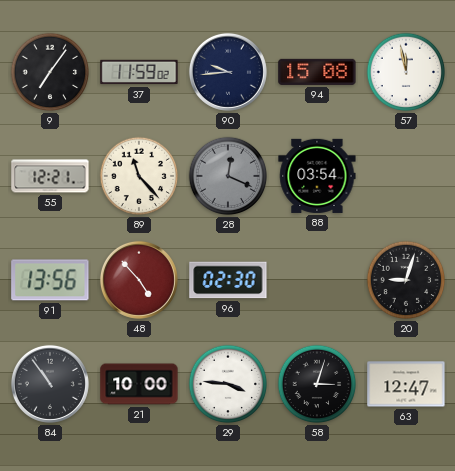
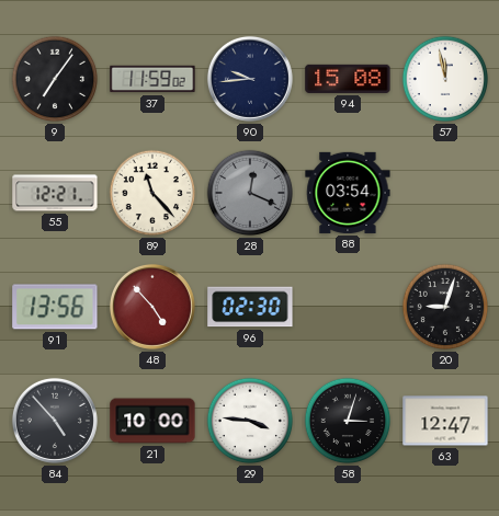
84: 10:54 -> 4:53
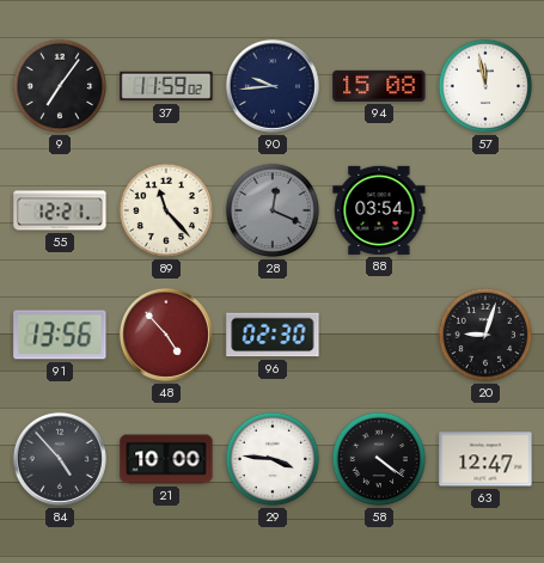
58: 3:03 -> 4:21
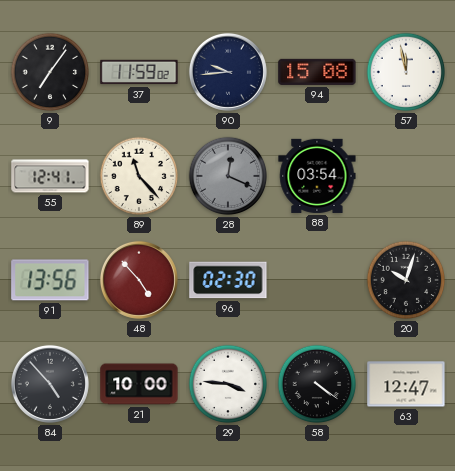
55: 12:21 -> 12:41
20: 9:03 -> 10:03
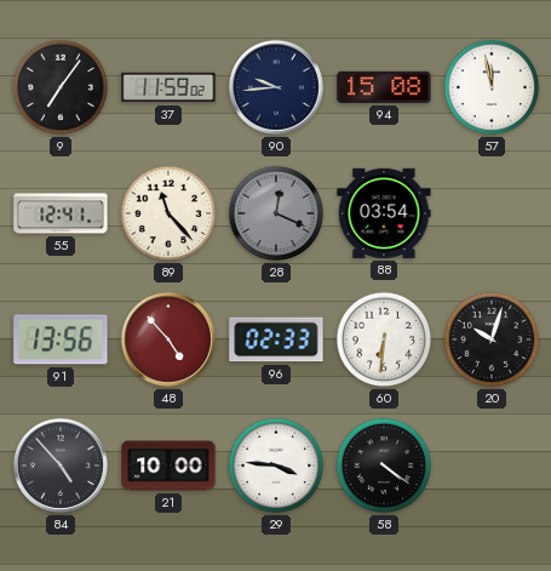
96: 02:30 -> 02:33
60: none -> 6:31
63: 12:47 -> none
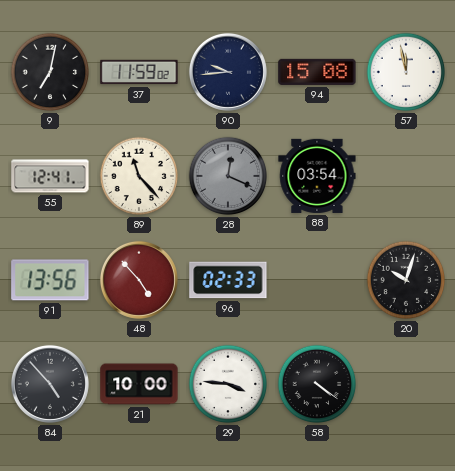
9: 7:06 -> 7:02
60: 6:31 -> none
